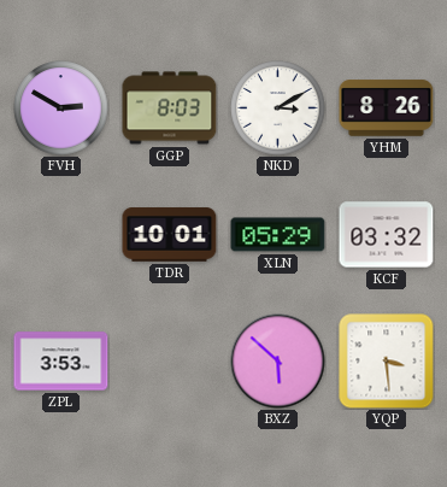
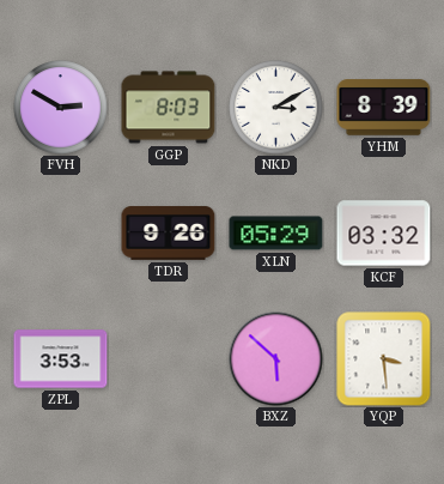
YHM: 8:26 -> 8:39
TDR: 10:01 -> 9:26
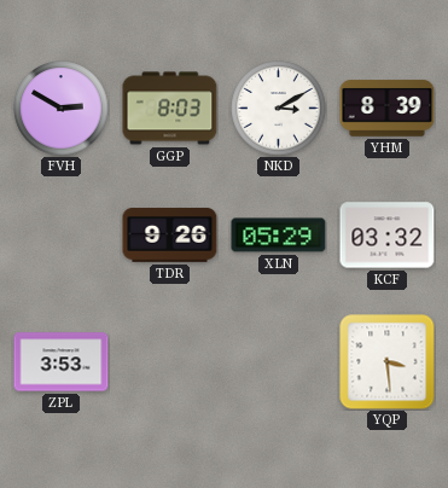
BXZ: 5:52 -> none
